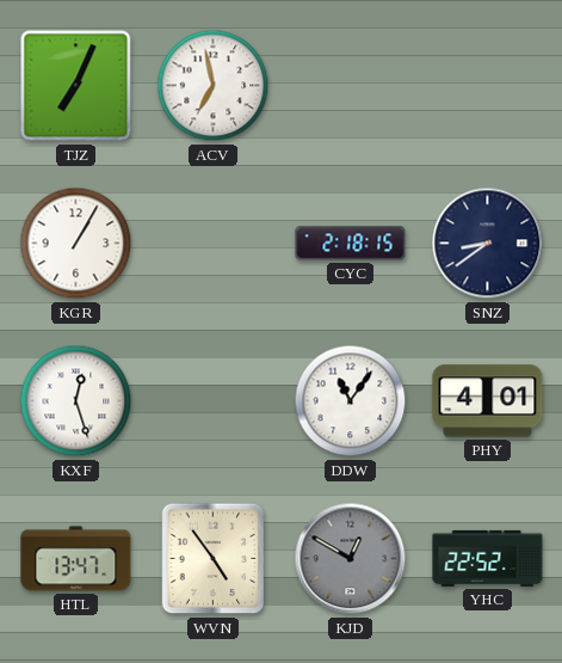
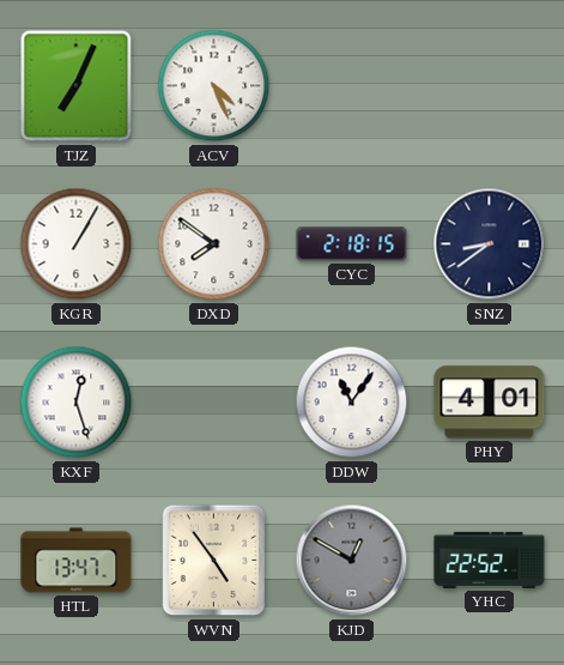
ACV: 6:58 -> 4:26
DXD: none -> 7:51
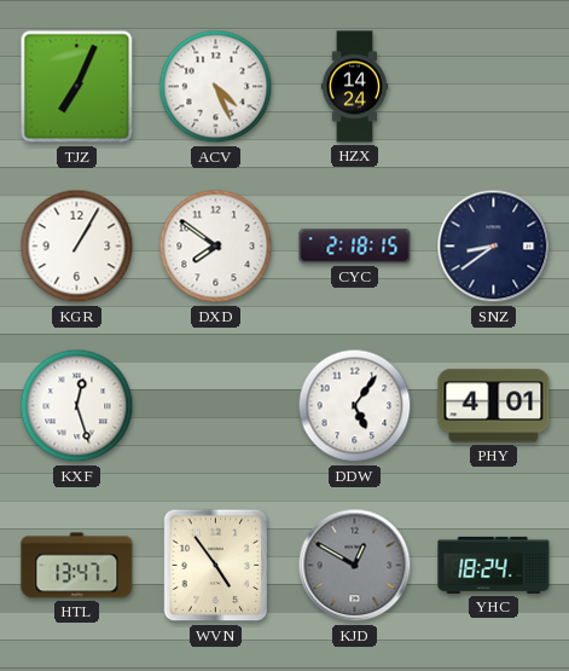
HZX: none -> 14:24
DDW: 11:06 -> 5:06
YHC: 22:52 -> 18:24
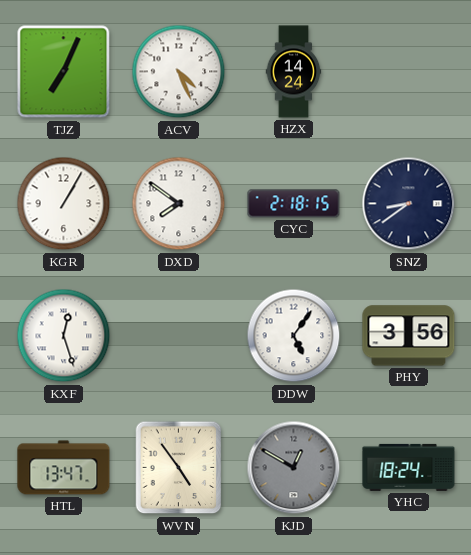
PHY: 4:01 -> 3:56
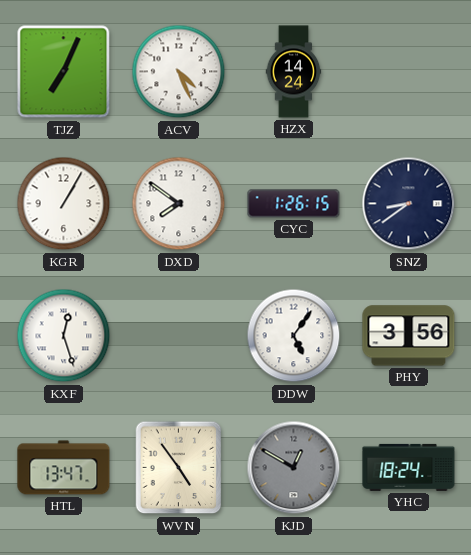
CYC: 2:18 -> 1:26
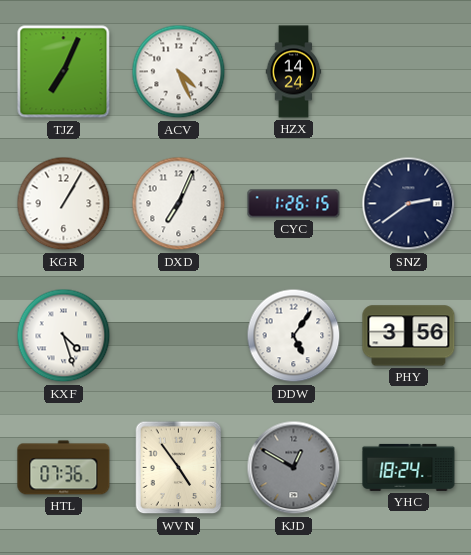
DXD: 7:51 -> 7:04
SNZ: 8:39 -> 2:39
KXF: 12:27 -> 4:27
HTL: 13:47 -> 07:36
